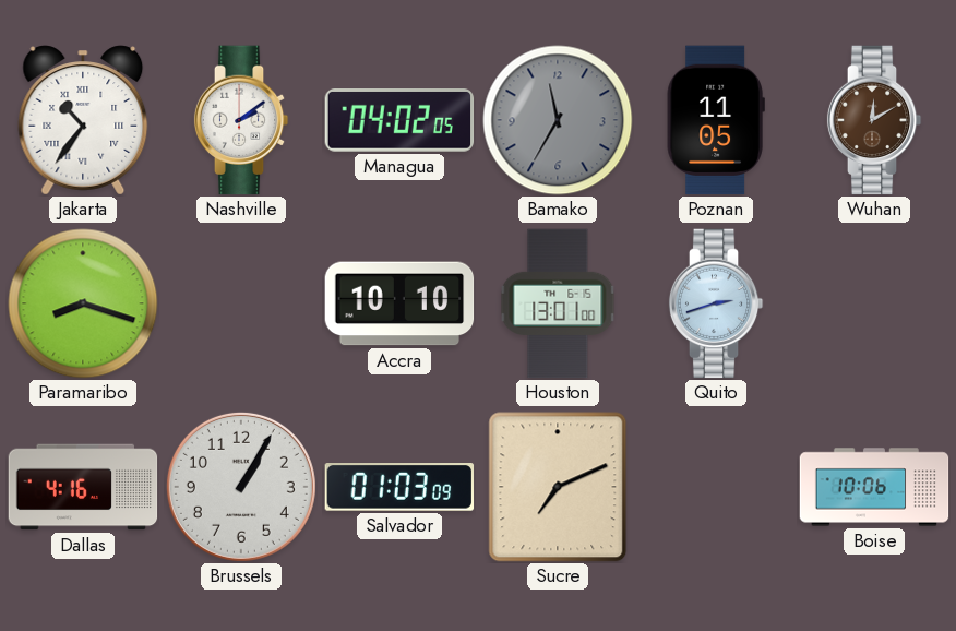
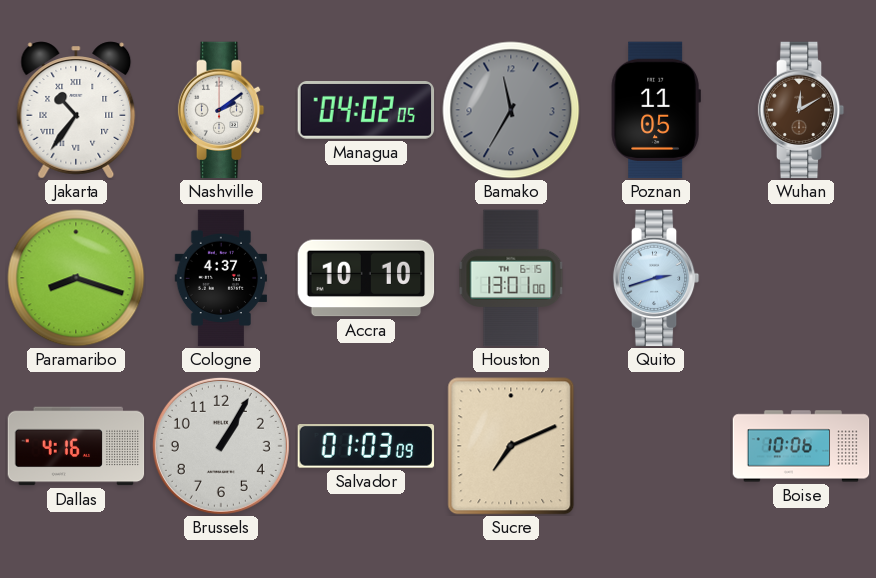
Cologne: none -> 4:37
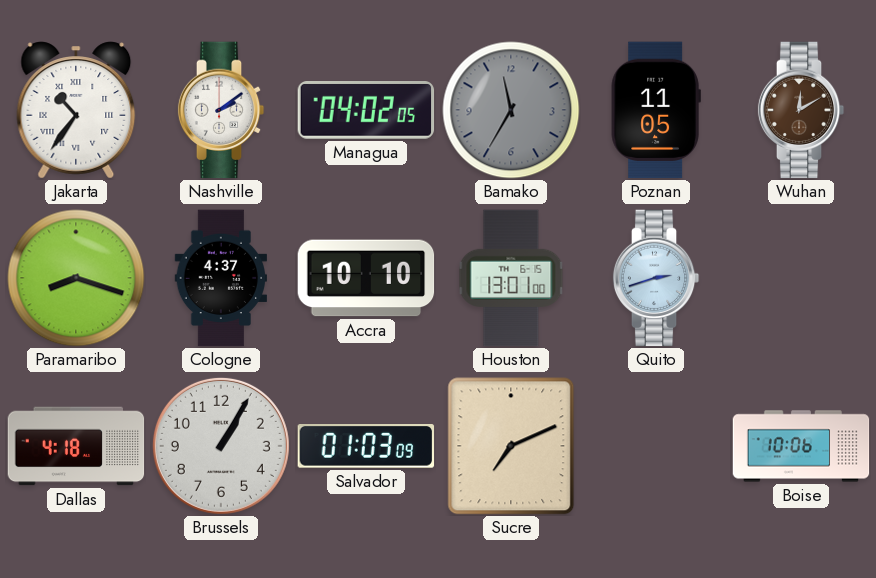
Dallas: 4:16 -> 4:18
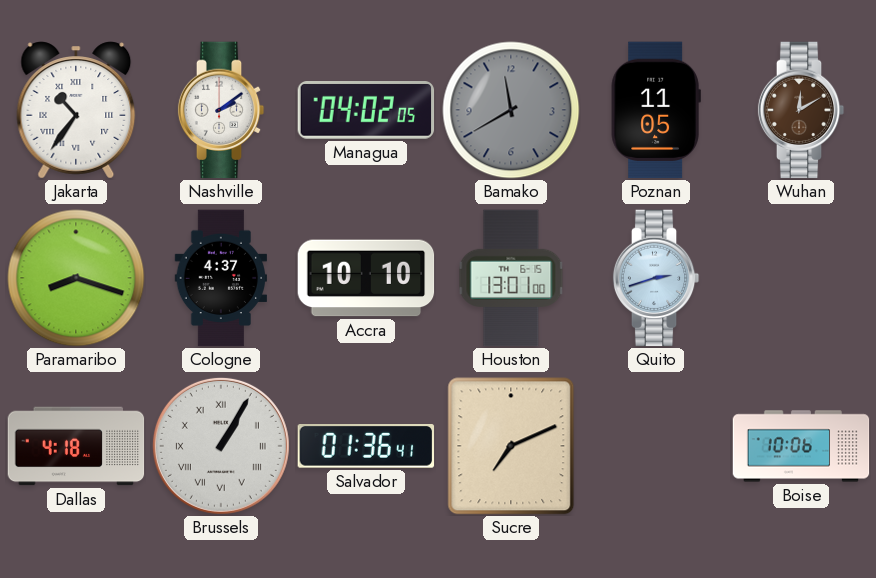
Bamako: 11:35 -> 11:40
Brussels numerals: Arabic -> Roman
Salvador: 01:03 -> 01:36
